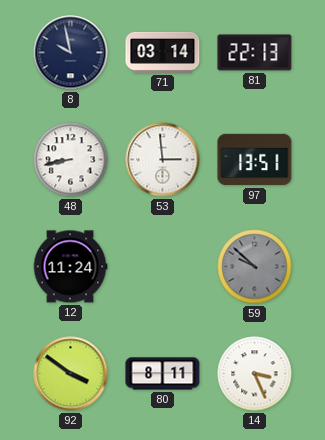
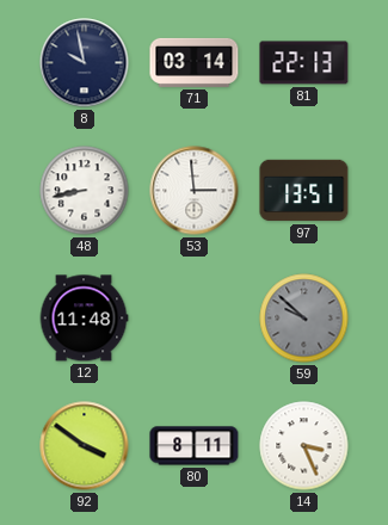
12: 11:24 -> 11:48
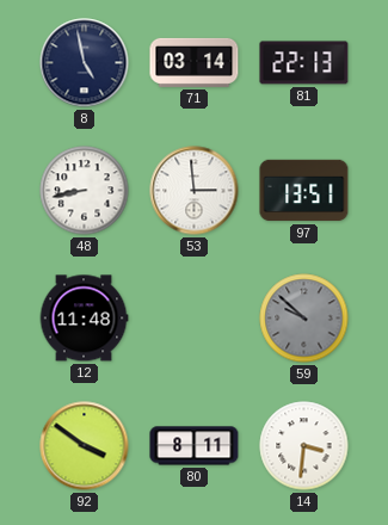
8: 9:58 -> 4:58
14: 3:26 -> 3:31
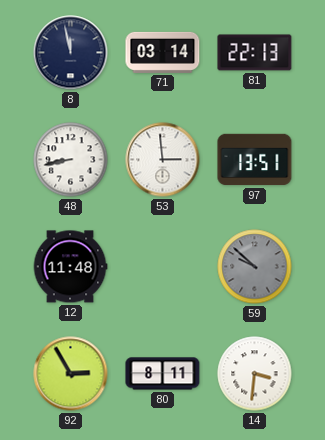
8: 4:58 -> 11:58
92: 3:51 -> 2:55
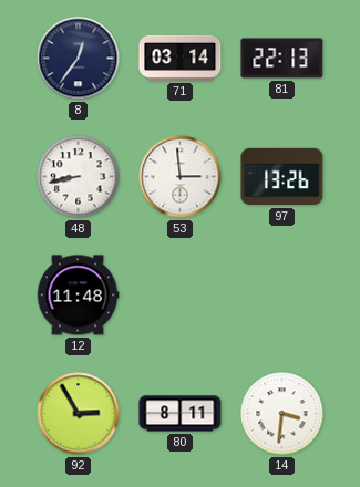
8: 11:58 -> 12:36
97: 13:51 -> 13:26
59: 9:52 -> none
